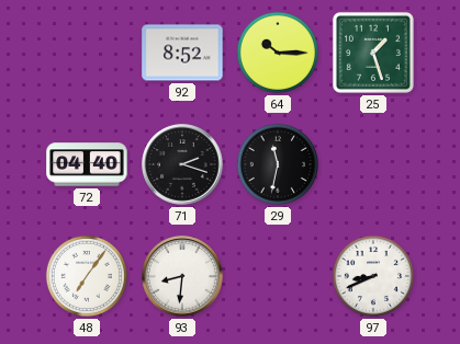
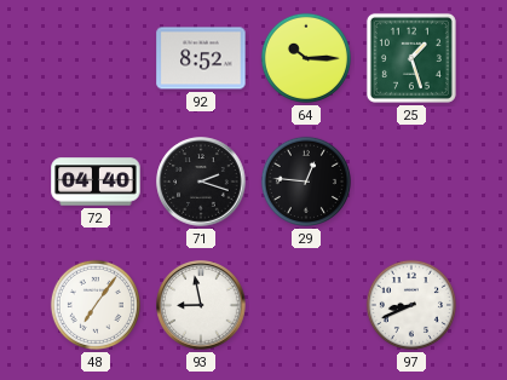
29: 11:32 -> 12:46
93: 8:31 -> 8:58
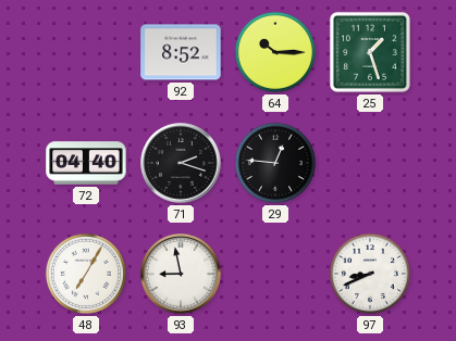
48: 7:06 -> 7:05
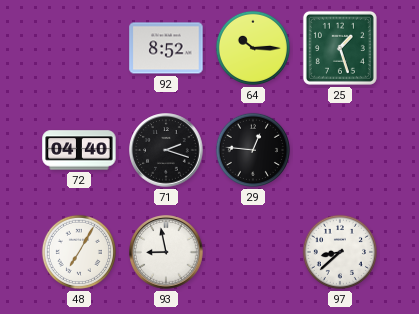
97: 8:41 -> 8:38
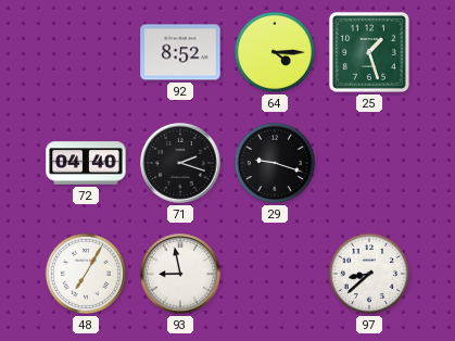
64: 10:15 -> 4:15
29: 12:46 -> 9:18
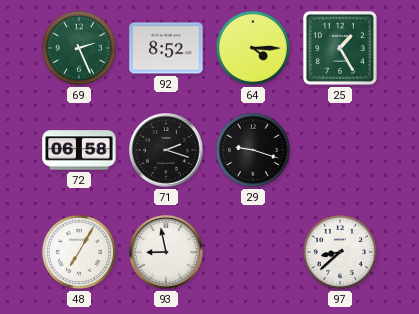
69: none -> 2:26
25: 1:27 -> 1:25
72: 04:40 -> 06:58
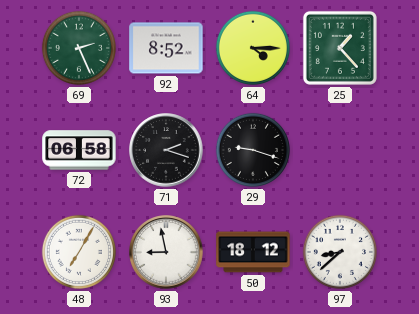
25: 1:25 -> 1:23
50: none -> 18:12
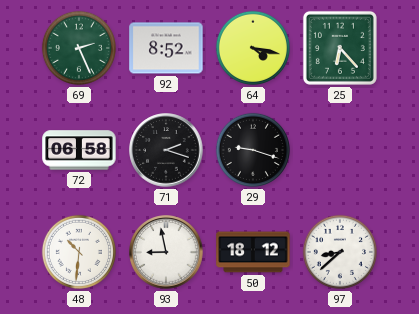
64: 4:15 -> 4:17
25: 1:23 -> 6:23
48: 7:05 -> 10:31
